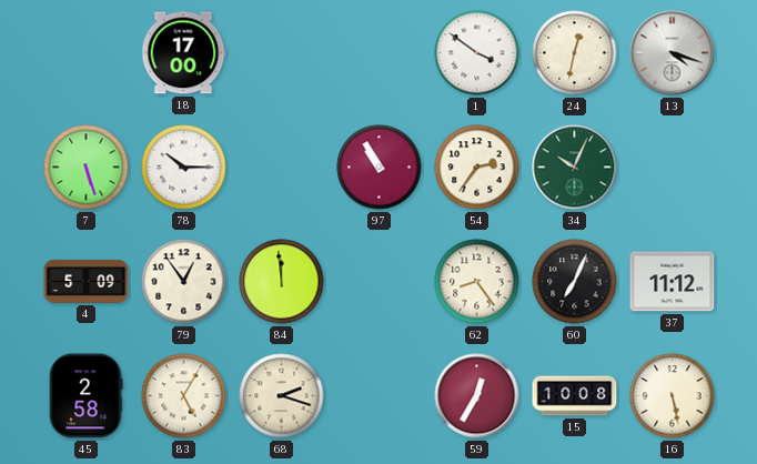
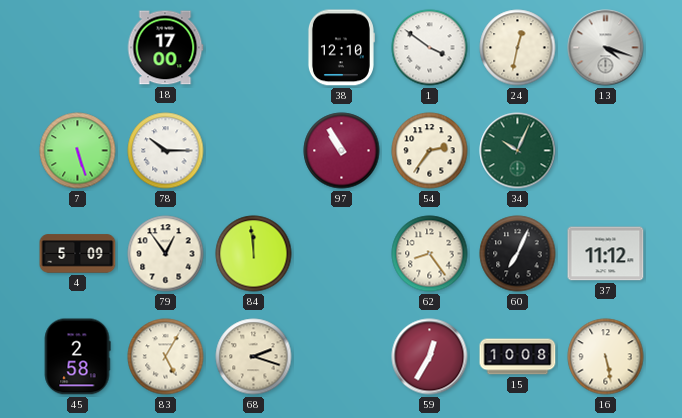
38: none -> 12:10
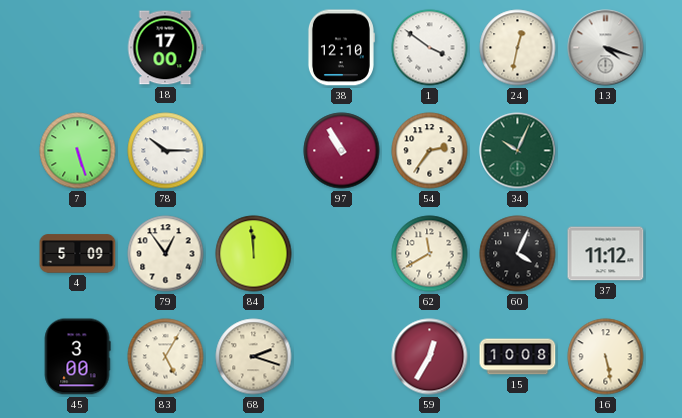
62: 8:24 -> 11:40
60: 7:04 -> 4:04
45: 2:58 -> 3:00
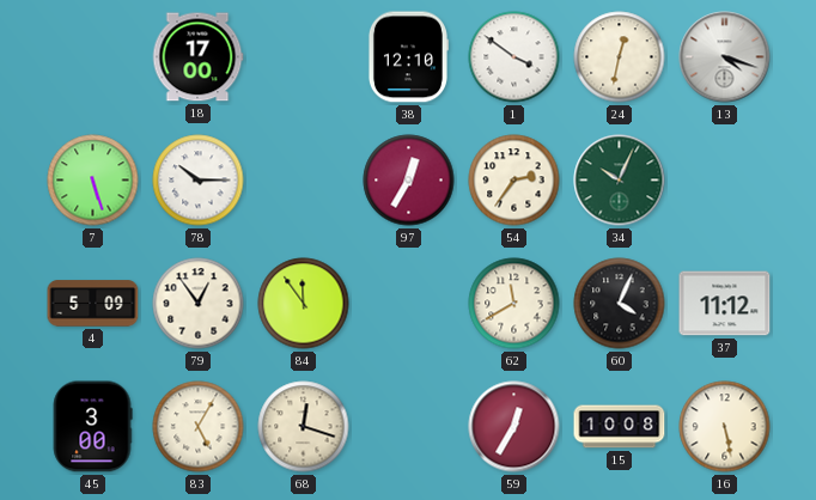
97: 10:55 -> 12:35
84: 11:59 -> 11:54
68: 2:18 -> 12:18
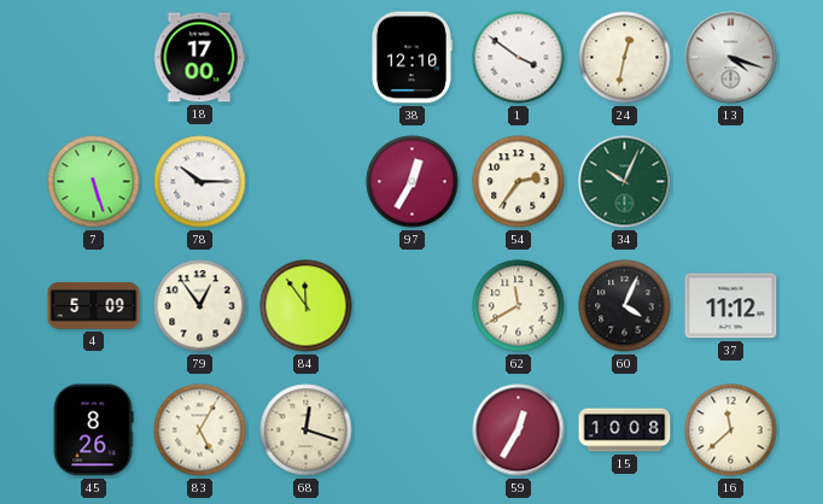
45: 3:00 -> 8:26
16: 5:28 -> 11:38
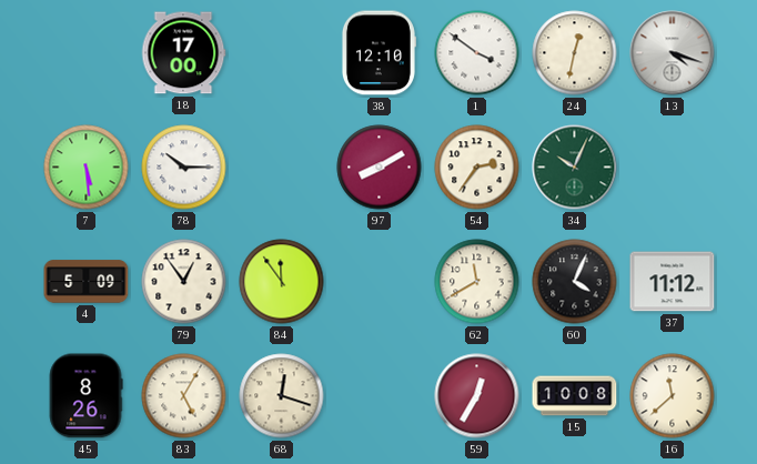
7: 5:27 -> 5:29
97: 12:35 -> 8:10
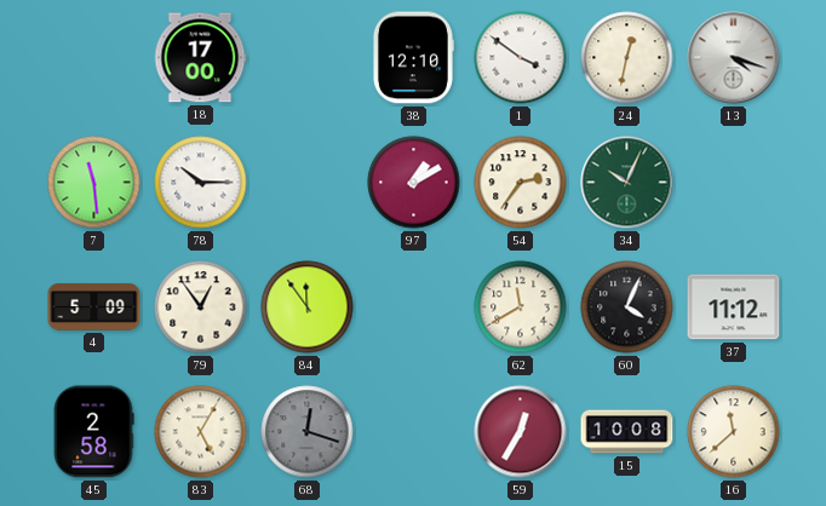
7: 5:29 -> 11:29
97: 8:10 -> 1:10
45: 8:26 -> 2:58
68 dial: cream -> grey
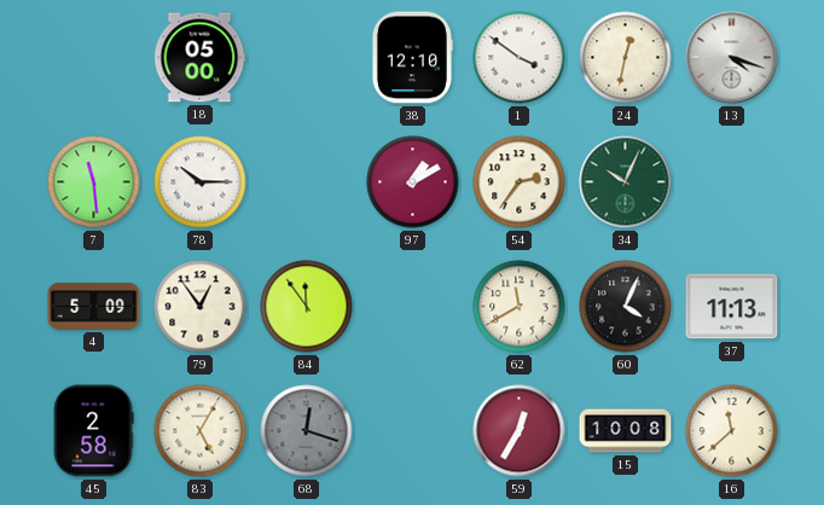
18: 17:00 -> 05:00
37: 11:12 -> 11:13
